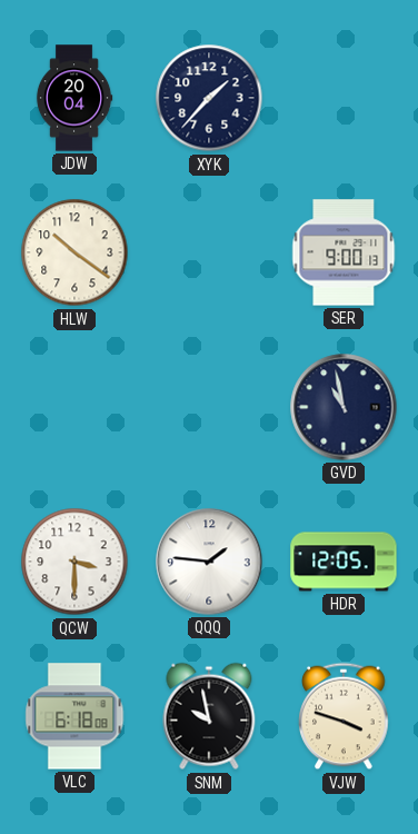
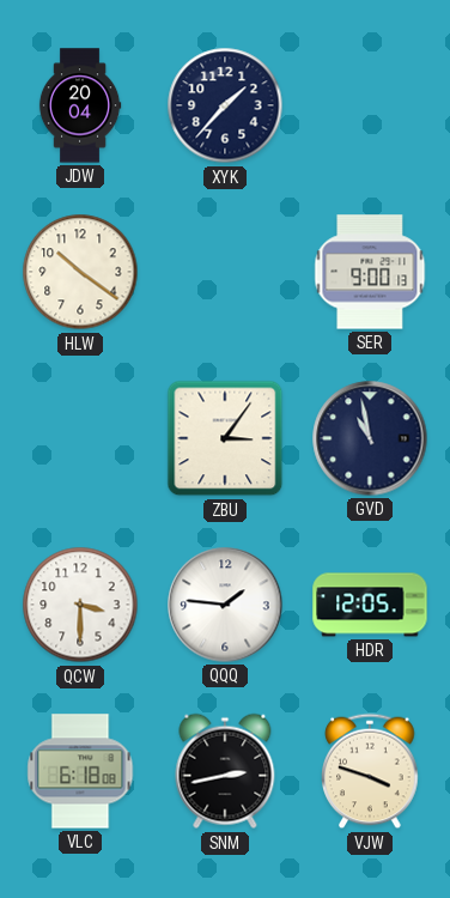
ZBU: none -> 3:06
SNM: 9:58 -> 2:43
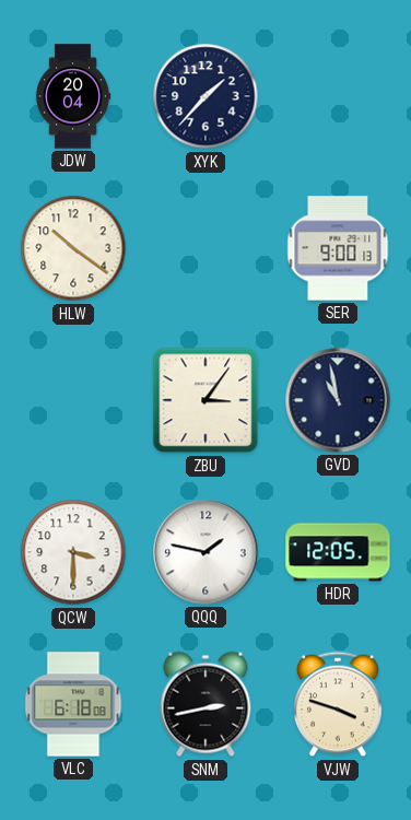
QQQ: 1:46 -> 1:47
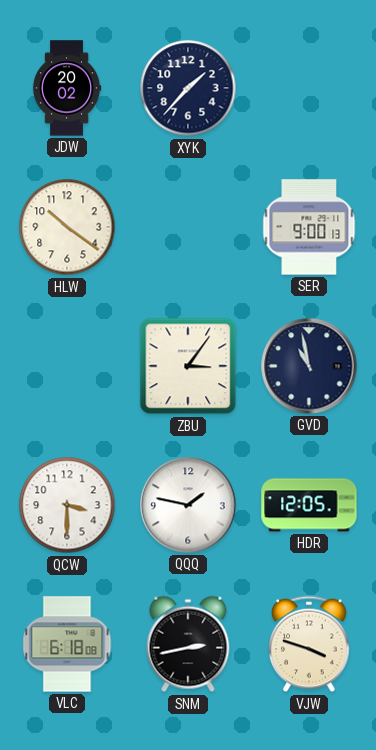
JDW: 20:04 -> 20:02
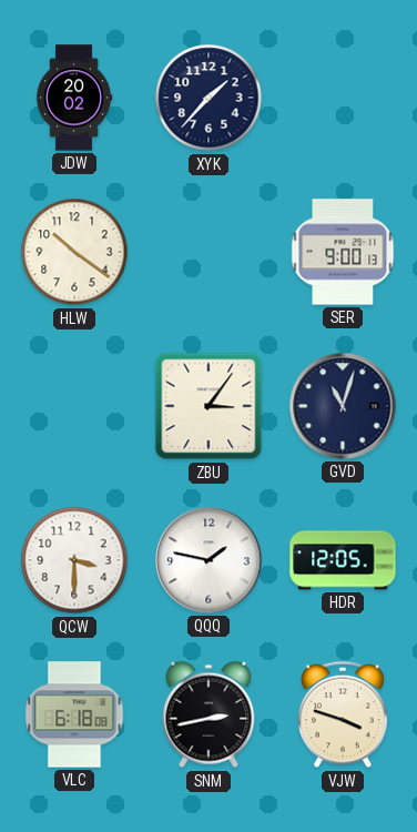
GVD: 10:58 -> 11:03
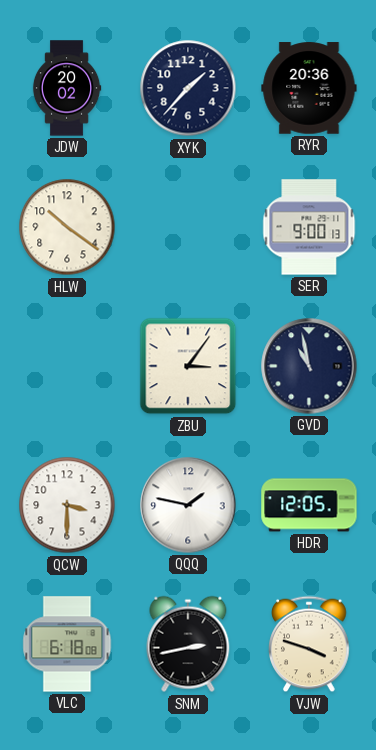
RYR: none -> 20:36
GVD: 11:03 -> 10:58
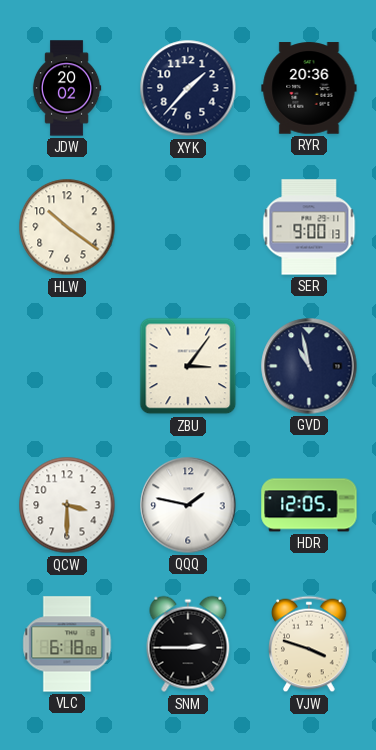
SNM: 2:43 -> 2:45
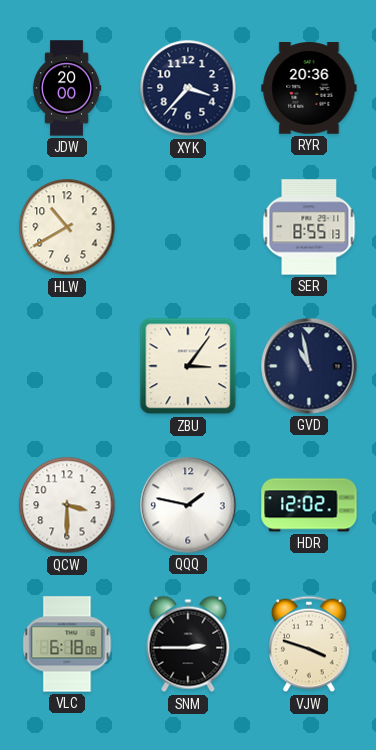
JDW: 20:02 -> 20:00
XYK: 1:37 -> 3:37
HLW: 10:21 -> 10:40
SER: 9:00 -> 8:55
HDR: 12:05 -> 12:02
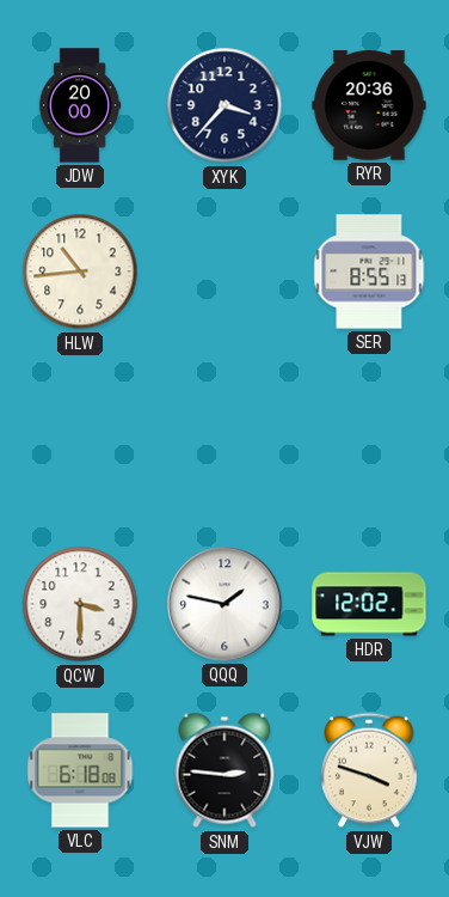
HLW: 10:40 -> 10:44
ZBU: 3:06 -> none
GVD: 10:58 -> none
SNM: 2:45 -> 2:46
